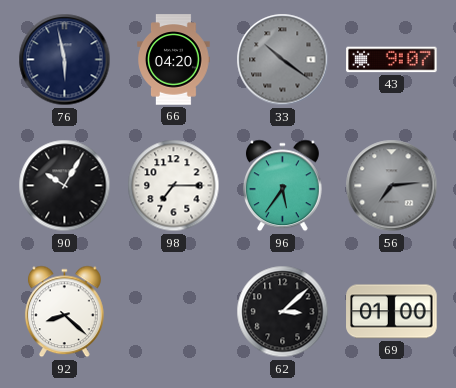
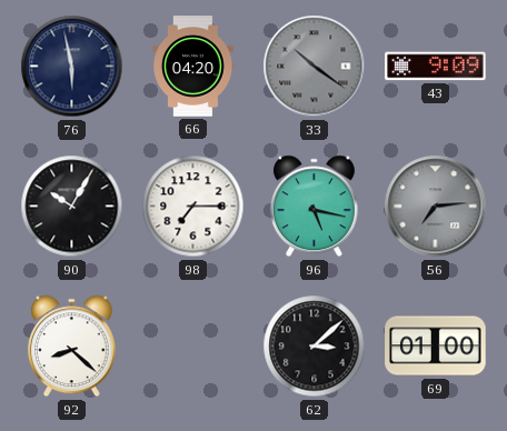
43: 9:07 -> 9:09
96: 5:36 -> 5:17
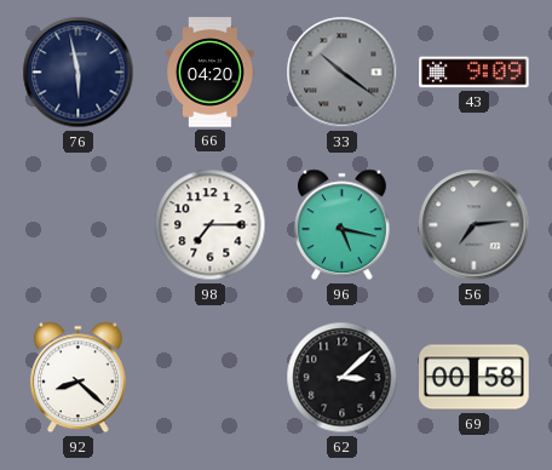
90: 10:05 -> none
69: 01:00 -> 00:58
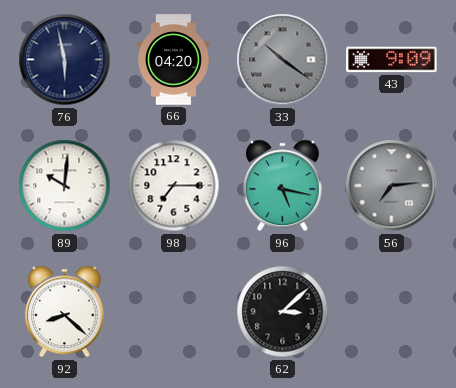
89: none -> 10:01
69: 00:58 -> none
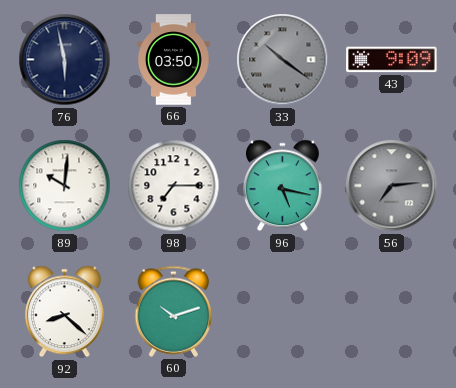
66: 04:20 -> 03:50
60: none -> 10:12
62: 3:08 -> none
